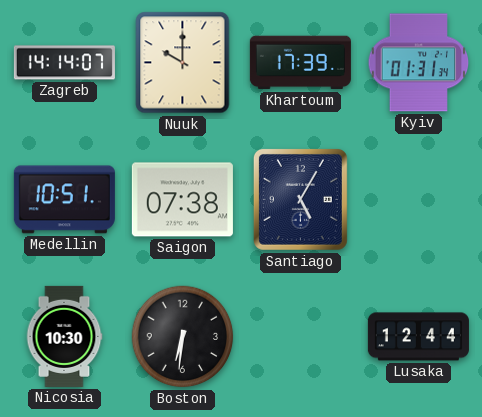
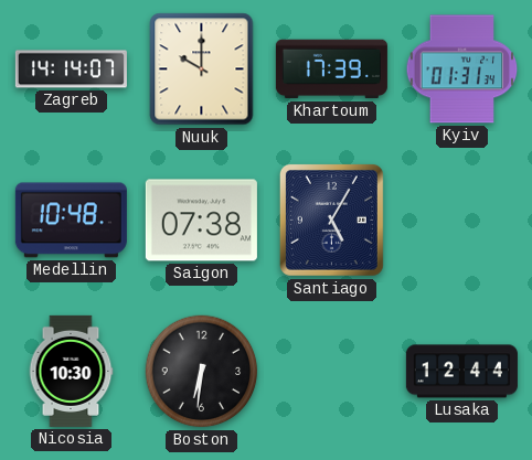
Medellin: 10:51 -> 10:48
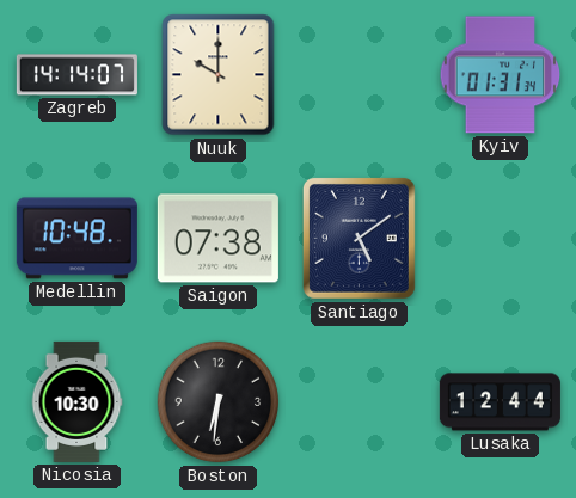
Khartoum: 17:39 -> none
Santiago: 5:05 -> 5:09
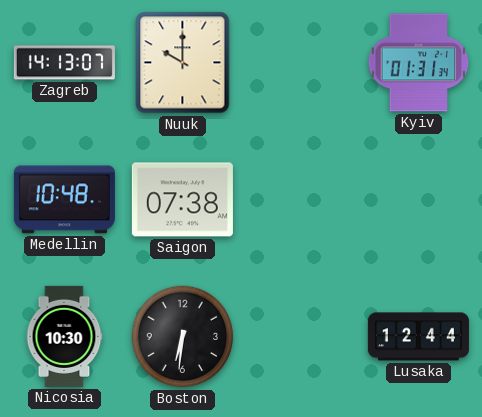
Zagreb: 14:14 -> 14:13
Santiago: 5:09 -> none
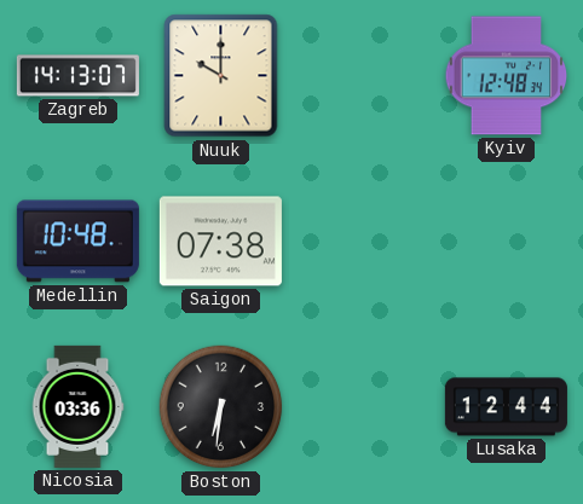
Kyiv: 01:31 -> 12:48
Nicosia: 10:30 -> 03:36
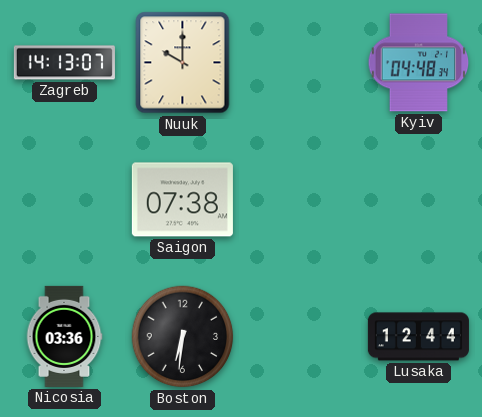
Kyiv: 12:48 -> 04:48
Medellin: 10:48 -> none
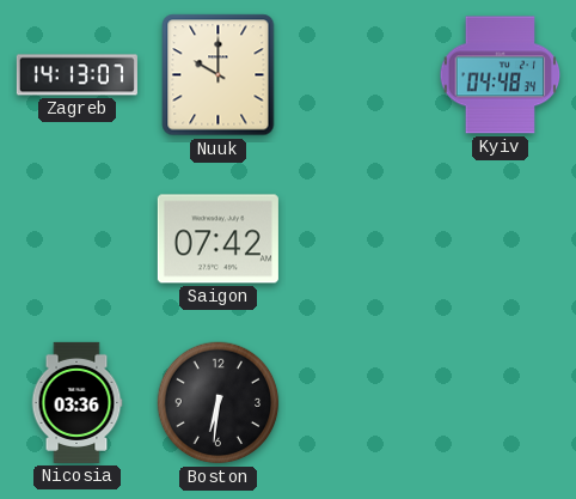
Saigon: 07:38 -> 07:42
Lusaka: 12:44 -> none
